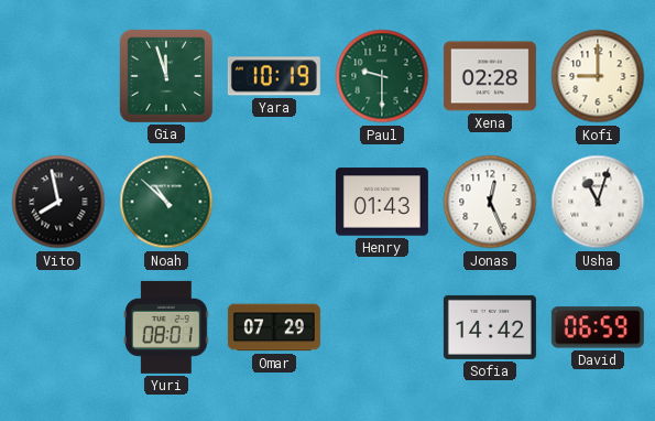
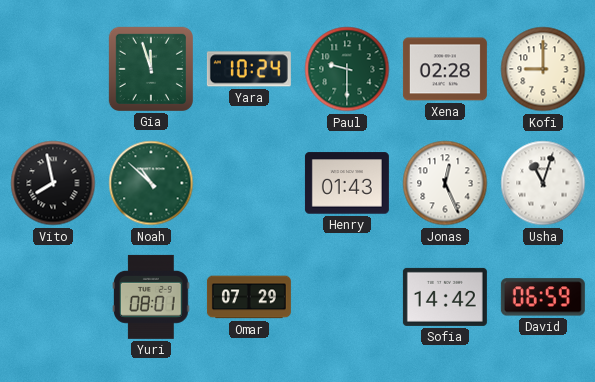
Yara: 10:19 -> 10:24
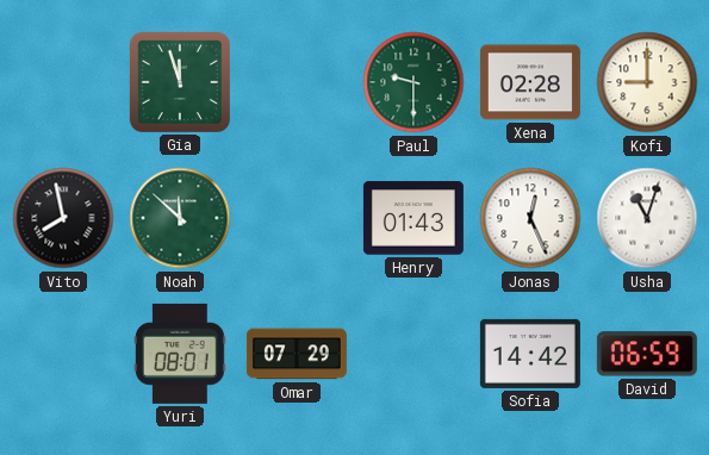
Yara: 10:24 -> none
Noah: 10:52 -> 11:52
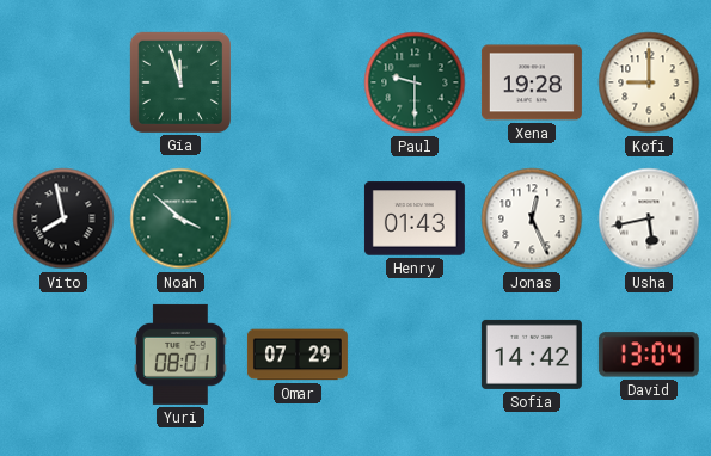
Xena: 02:28 -> 19:28
Noah: 11:52 -> 3:52
Usha: 11:03 -> 5:43
David: 06:59 -> 13:04
